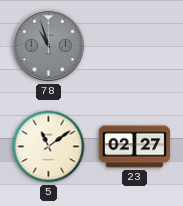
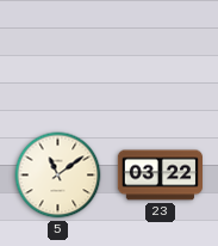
78: 10:57 -> none
23: 02:27 -> 03:22
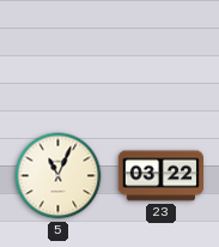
5: 11:09 -> 11:04
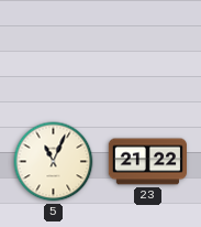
23: 03:22 -> 21:22
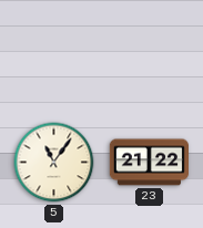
5: 11:04 -> 11:06
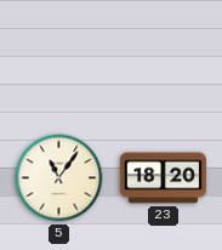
23: 21:22 -> 18:20
